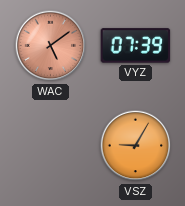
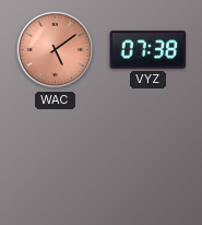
VYZ: 07:39 -> 07:38
VSZ: 9:05 -> none
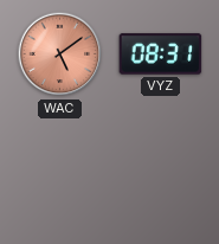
VYZ: 07:38 -> 08:31
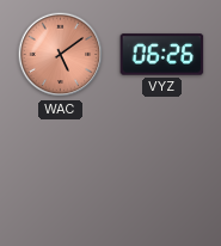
VYZ: 08:31 -> 06:26
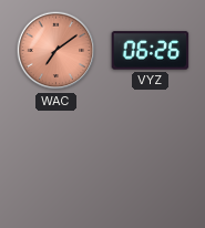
WAC: 5:09 -> 7:09
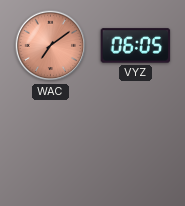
VYZ: 06:26 -> 06:05
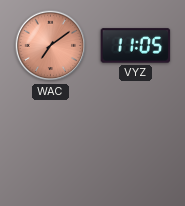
VYZ: 06:05 -> 11:05
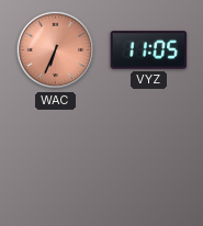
WAC: 7:09 -> 6:34
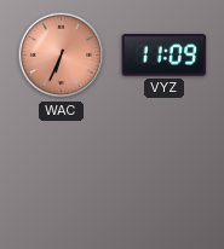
VYZ: 11:05 -> 11:09
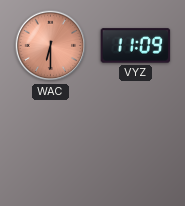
WAC: 6:34 -> 6:30
